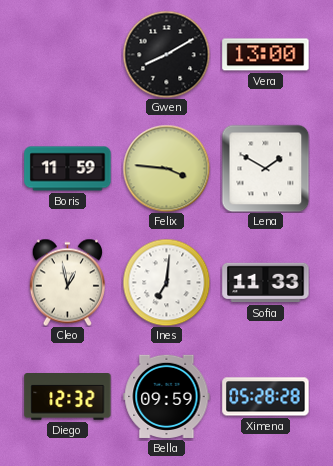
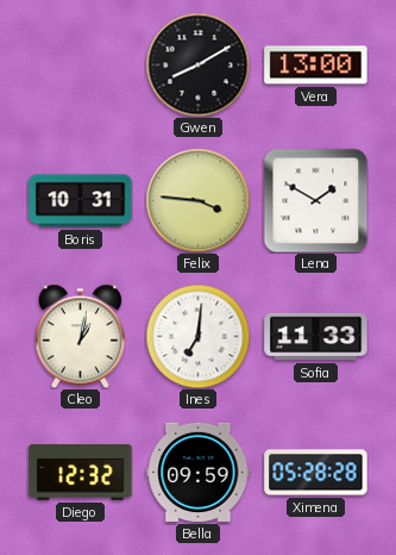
Boris: 11:59 -> 10:31
Cleo: 12:58 -> 1:02
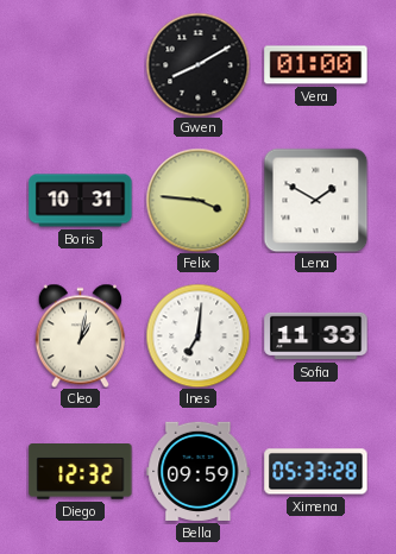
Vera: 13:00 -> 01:00
Ximena: 05:28 -> 05:33
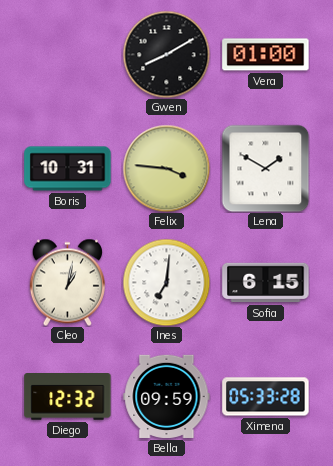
Sofia: 11:33 -> 6:15
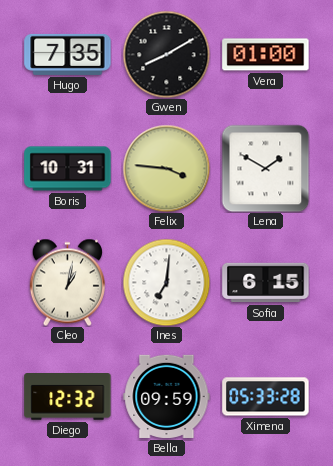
Hugo: none -> 7:35
